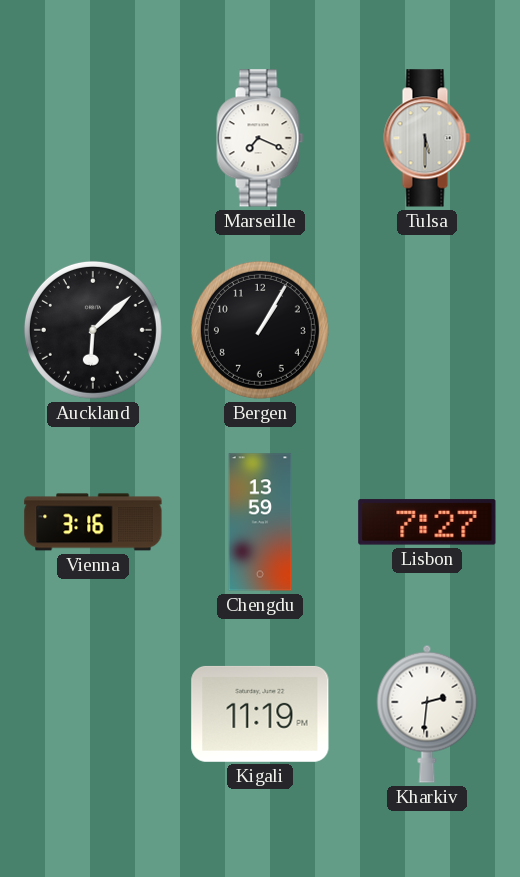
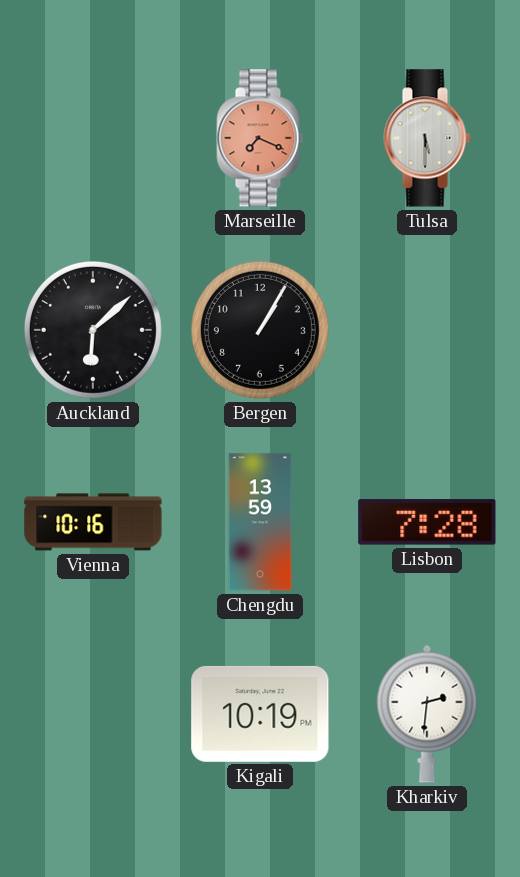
Marseille dial: white -> salmon
Vienna: 3:16 -> 10:16
Lisbon: 7:27 -> 7:28
Kigali: 11:19 -> 10:19
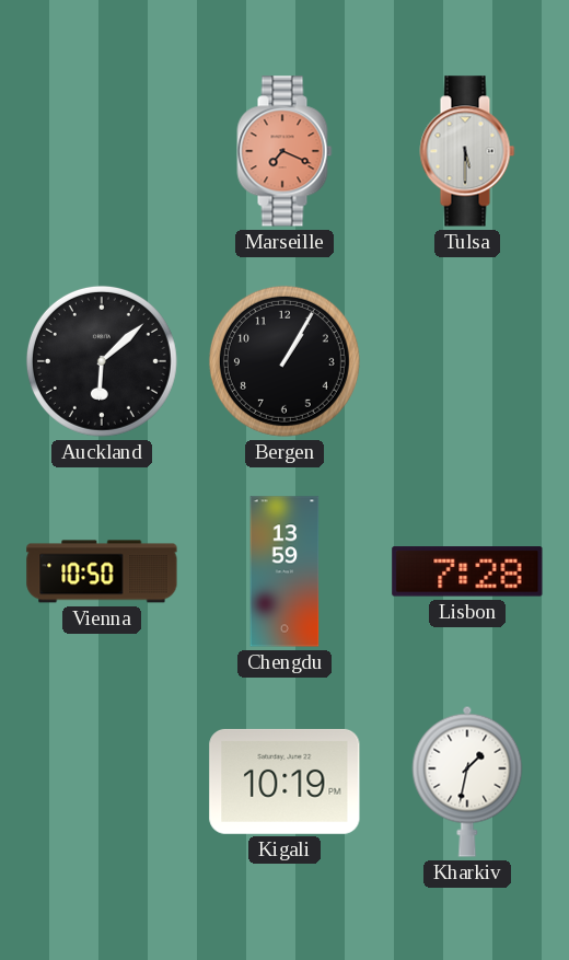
Vienna: 10:16 -> 10:50
Kharkiv: 2:31 -> 1:32
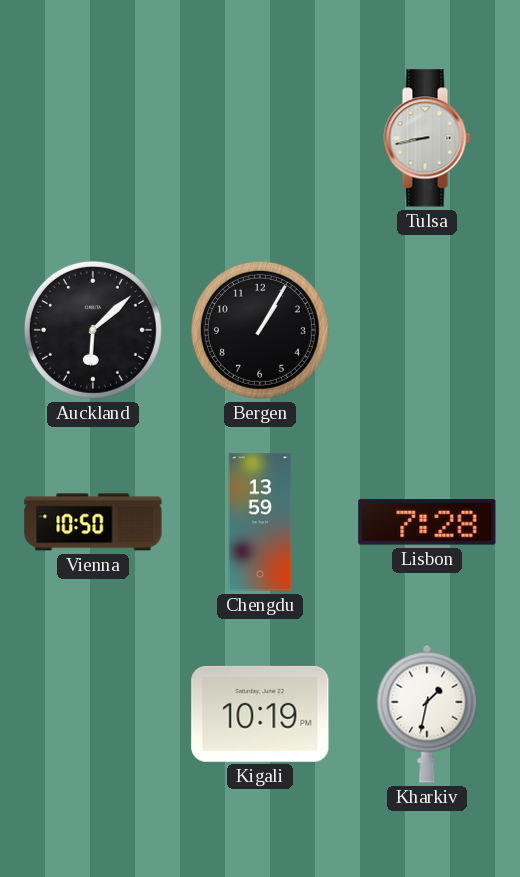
Marseille: 7:19 -> none
Tulsa: 5:30 -> 8:43
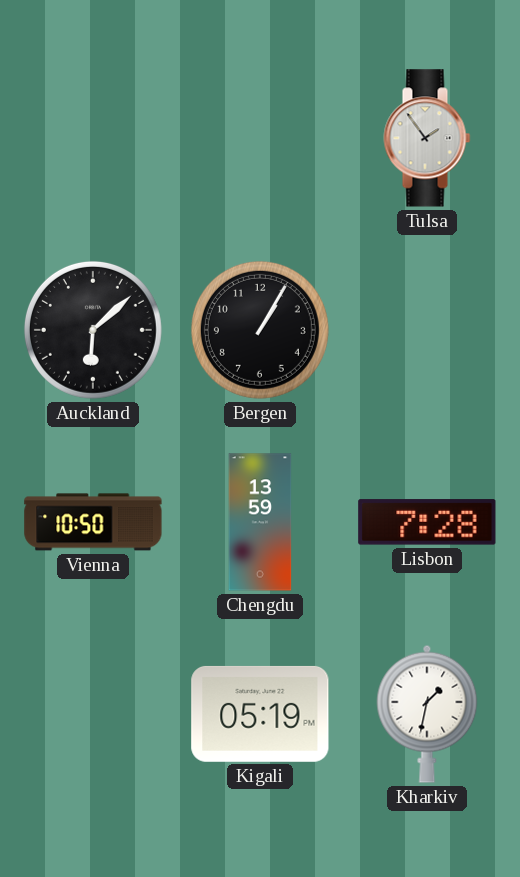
Tulsa: 8:43 -> 1:54
Kigali: 10:19 -> 05:19
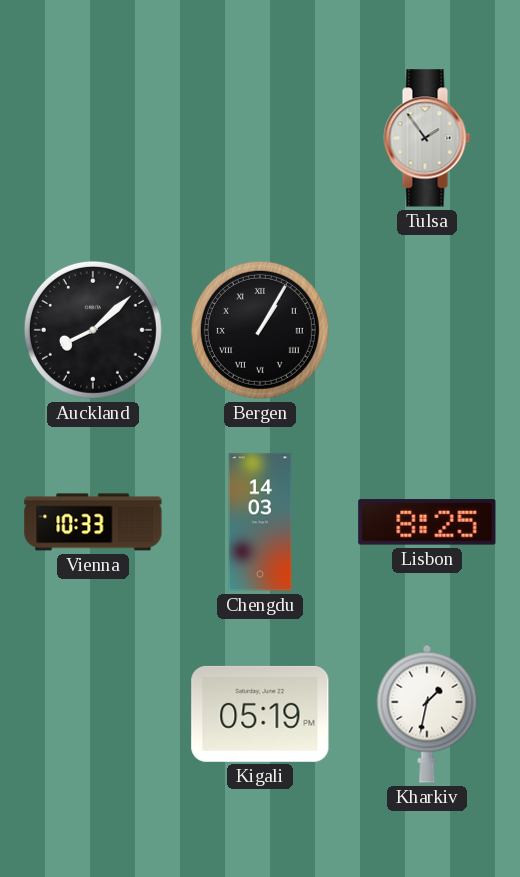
Auckland: 6:08 -> 8:08
Bergen numerals: Arabic -> Roman
Vienna: 10:50 -> 10:33
Chengdu: 13:59 -> 14:03
Lisbon: 7:28 -> 8:25
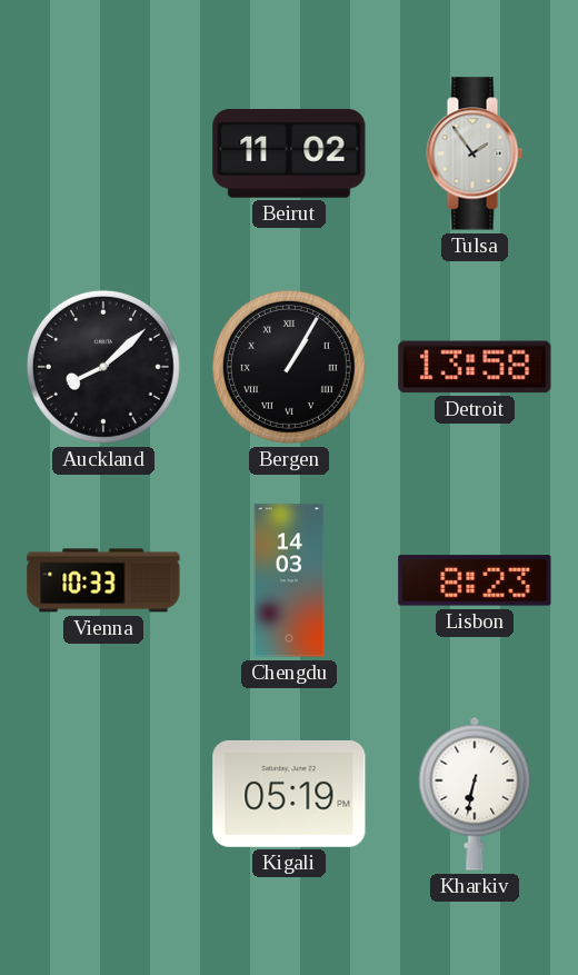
Beirut: none -> 11:02
Detroit: none -> 13:58
Lisbon: 8:25 -> 8:23
Kharkiv: 1:32 -> 6:32
